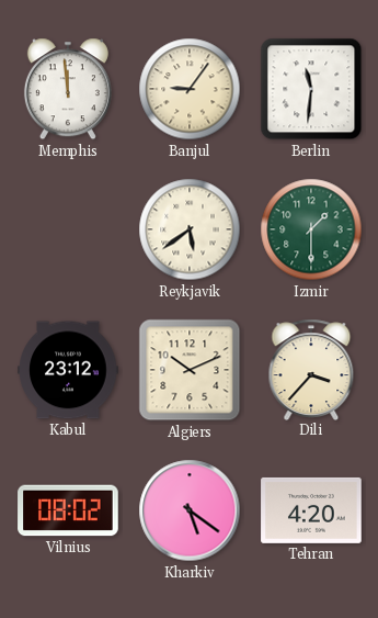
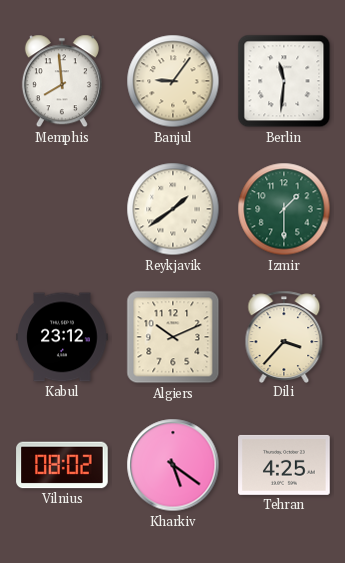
Memphis: 11:59 -> 7:59
Reykjavik: 5:39 -> 1:39
Tehran: 4:20 -> 4:25
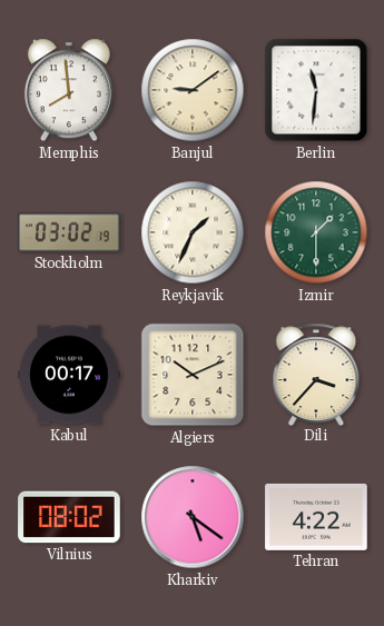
Banjul: 9:06 -> 9:09
Stockholm: none -> 03:02
Reykjavik: 1:39 -> 1:34
Kabul: 23:12 -> 00:17
Tehran: 4:25 -> 4:22
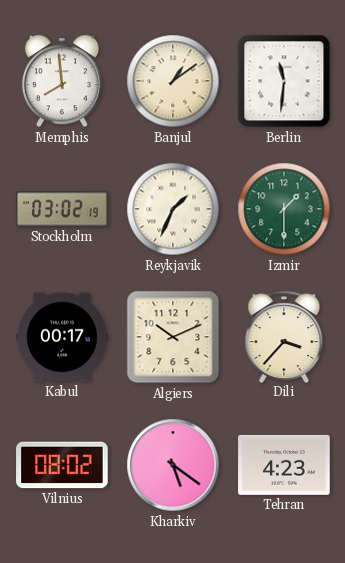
Banjul: 9:09 -> 1:09
Tehran: 4:22 -> 4:23
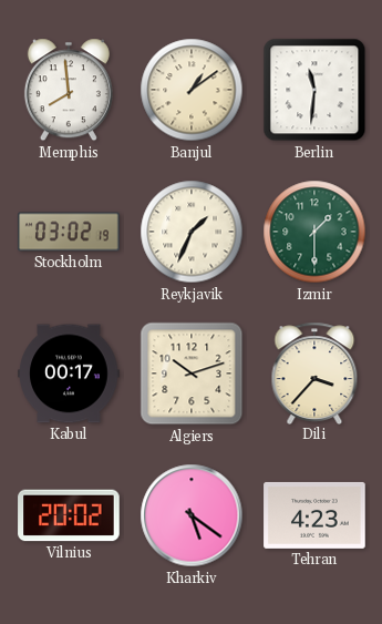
Algiers: 10:11 -> 10:12
Vilnius: 08:02 -> 20:02
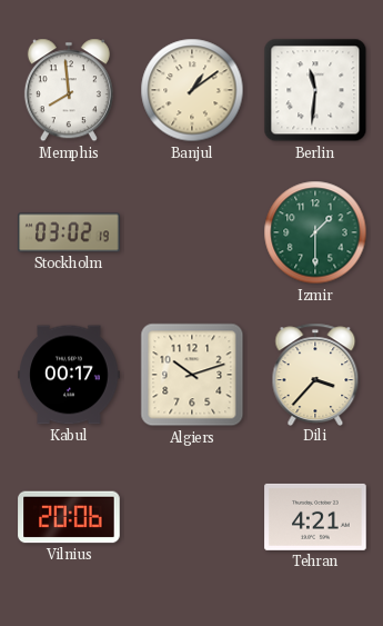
Reykjavik: 1:34 -> none
Vilnius: 20:02 -> 20:06
Kharkiv: 5:21 -> none
Tehran: 4:23 -> 4:21
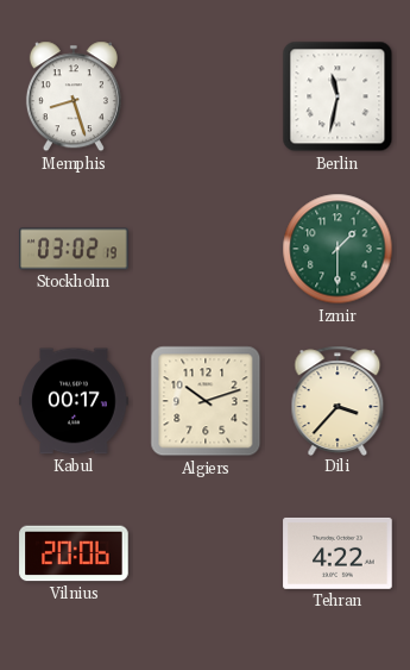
Memphis: 7:59 -> 8:27
Banjul: 1:09 -> none
Berlin: 11:31 -> 11:32
Tehran: 4:21 -> 4:22
